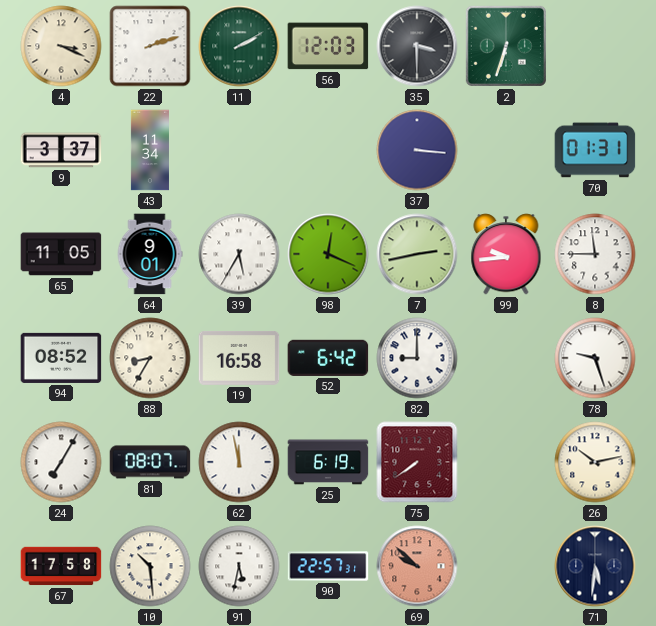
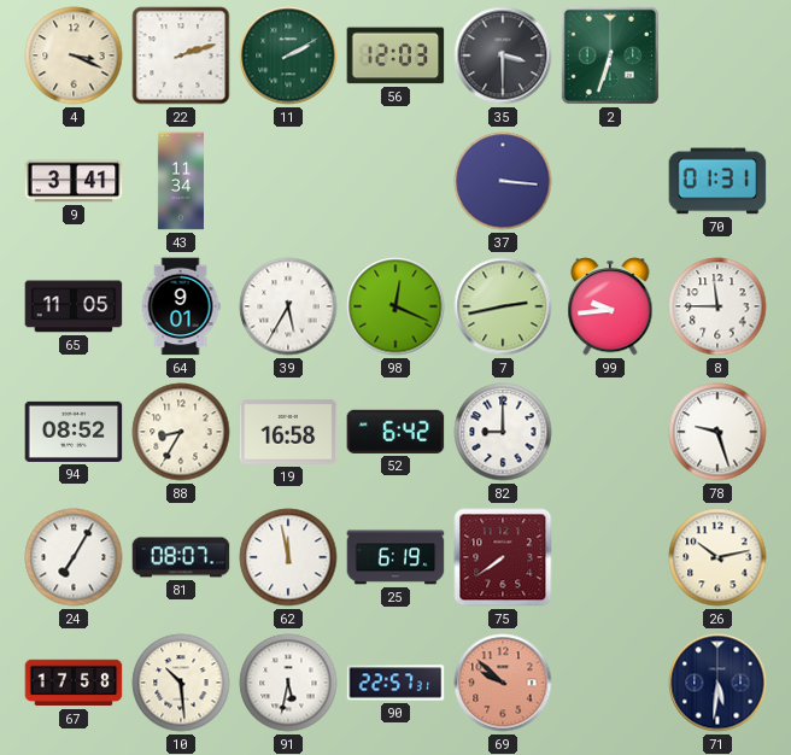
9: 3:37 -> 3:41
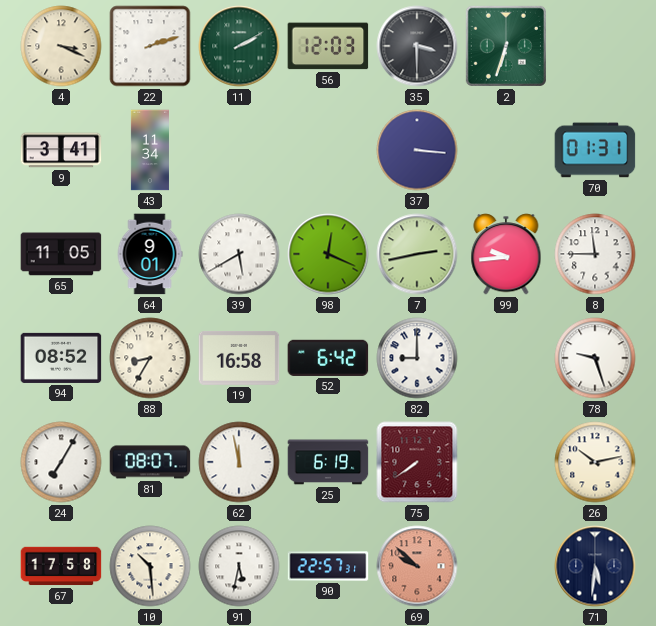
39: 5:35 -> 5:40
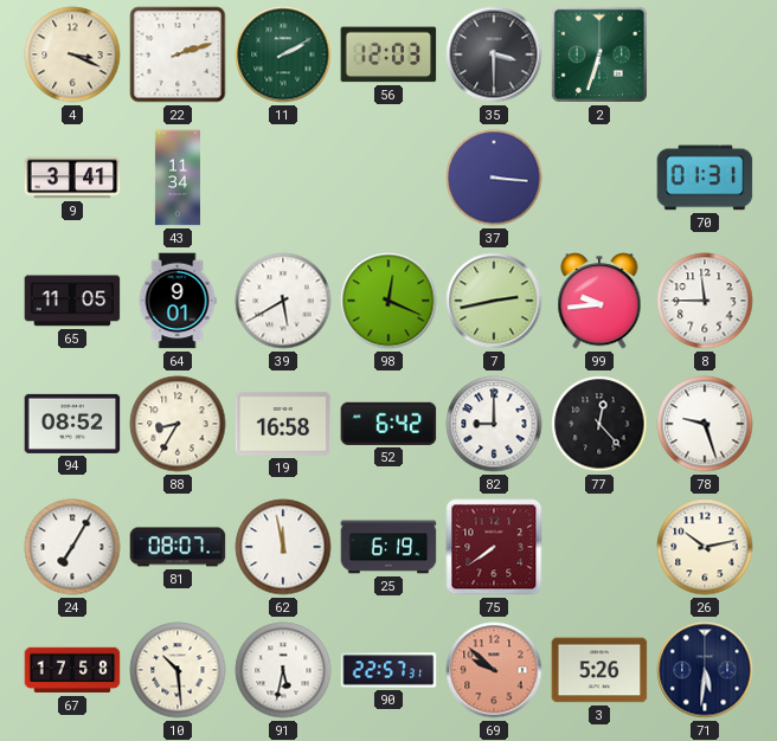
77: none -> 12:23
3: none -> 5:26
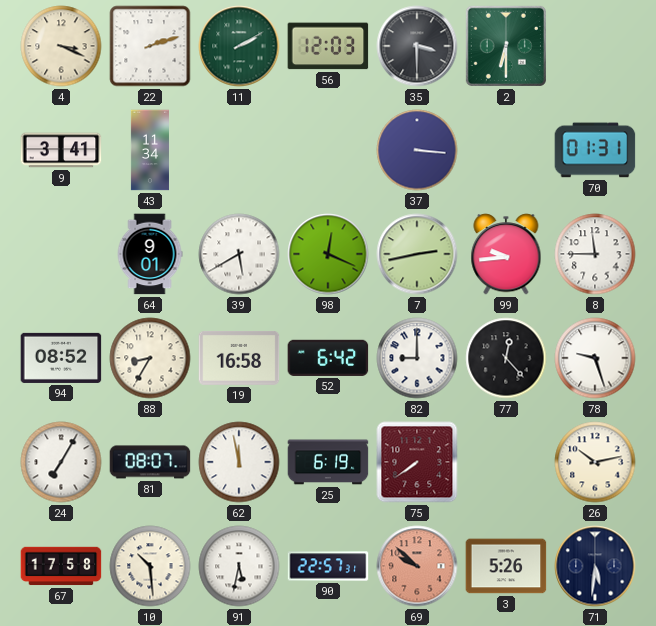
2: 6:33 -> 6:30
65: 11:05 -> none
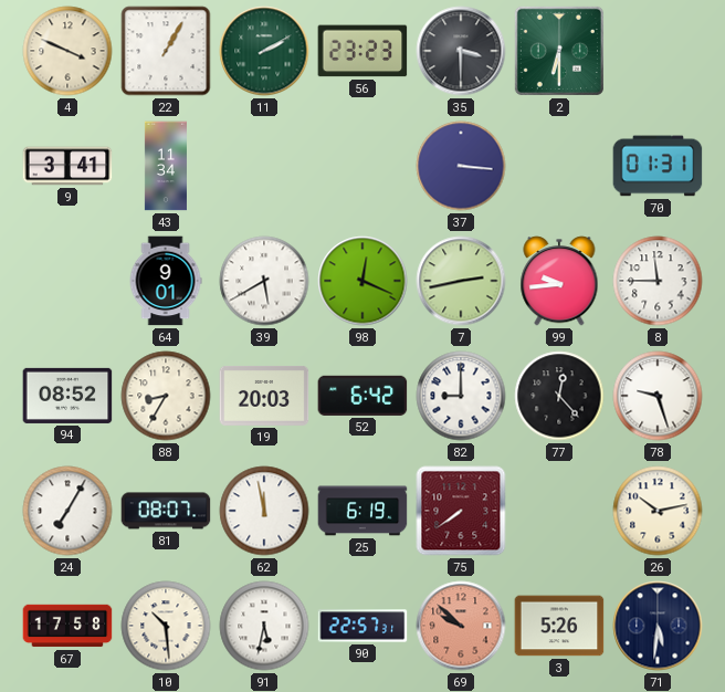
4: 3:19 -> 3:49
22: 2:12 -> 1:05
56: 12:03 -> 23:23
19: 16:58 -> 20:03
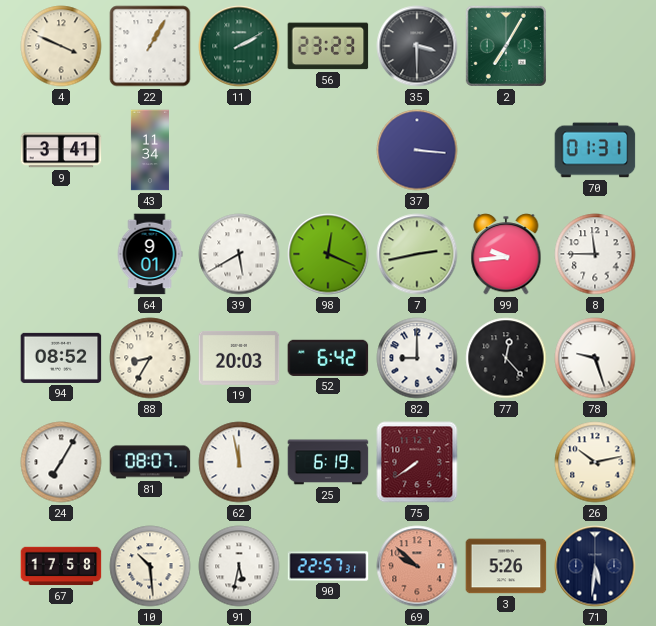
2: 6:30 -> 7:05
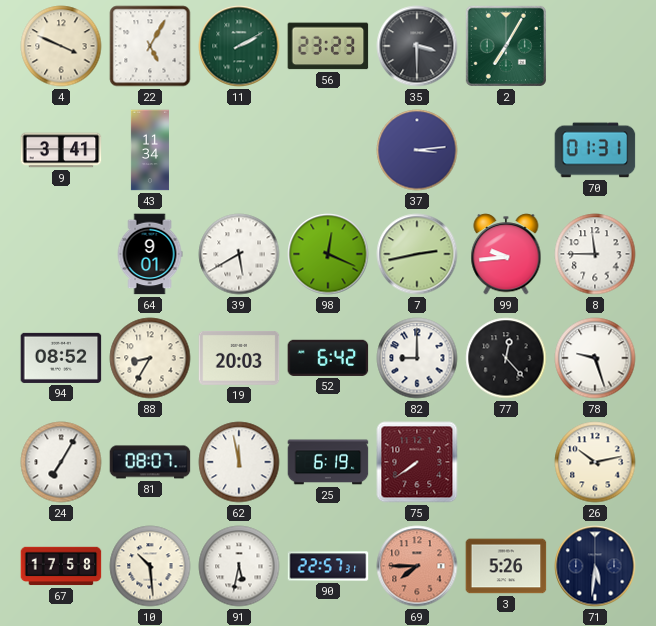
22: 1:05 -> 5:05
37: 3:16 -> 3:14
69: 9:52 -> 7:45
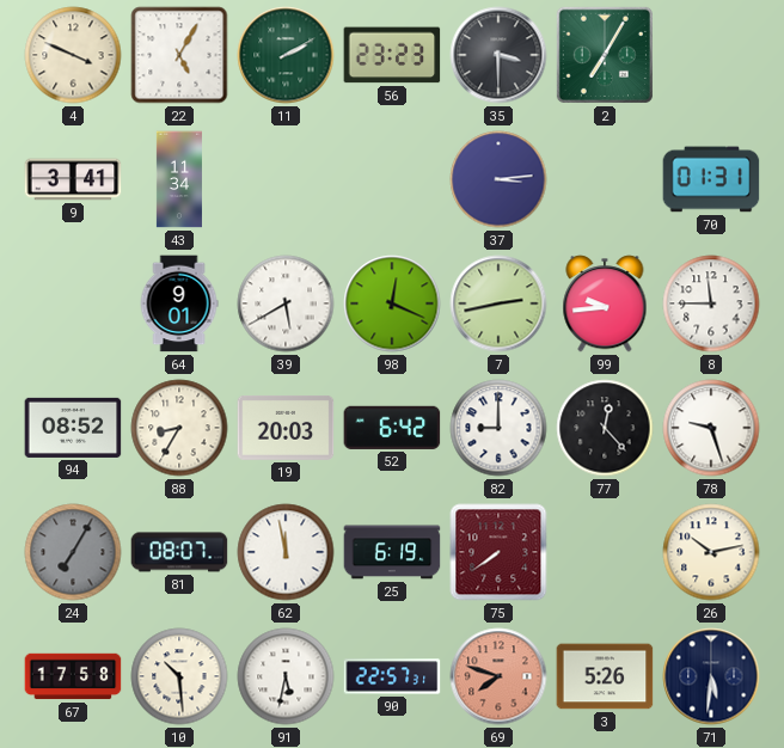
24 dial: white -> grey
69: 7:45 -> 7:48
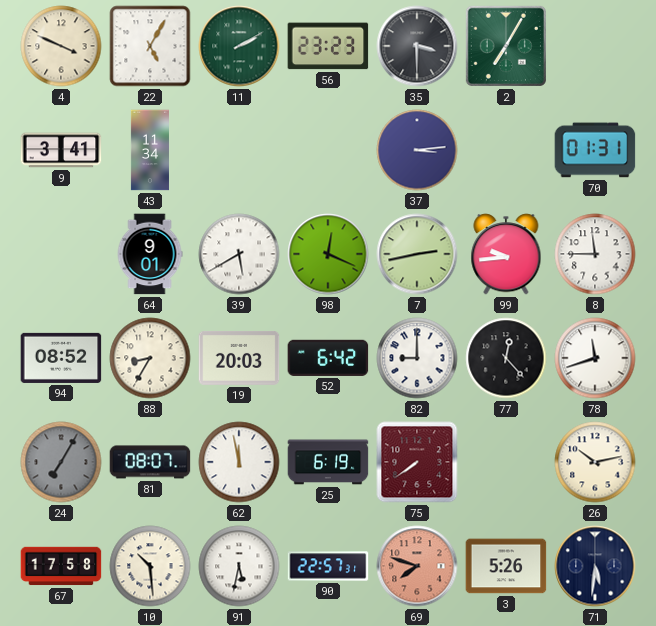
78: 9:27 -> 11:42
